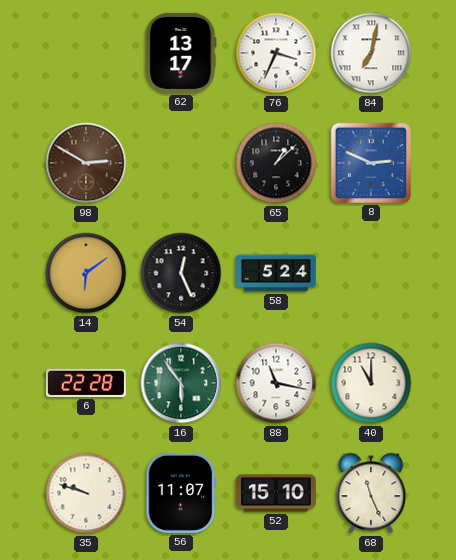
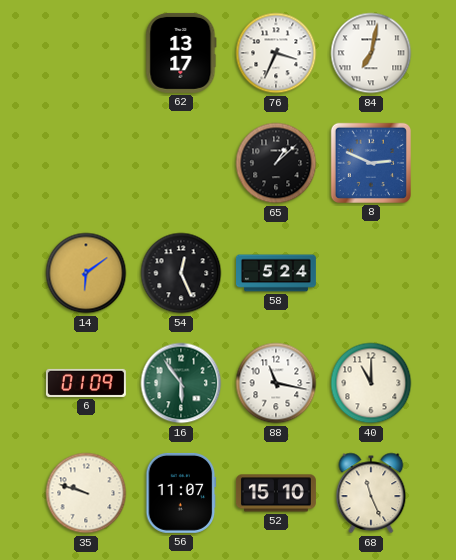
98: 2:50 -> none
6: 22:28 -> 01:09
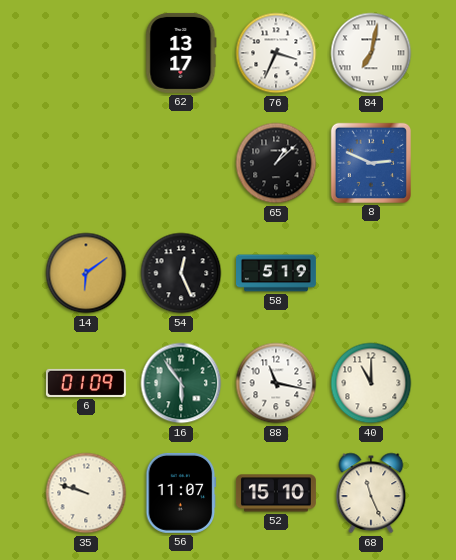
58: 5:24 -> 5:19
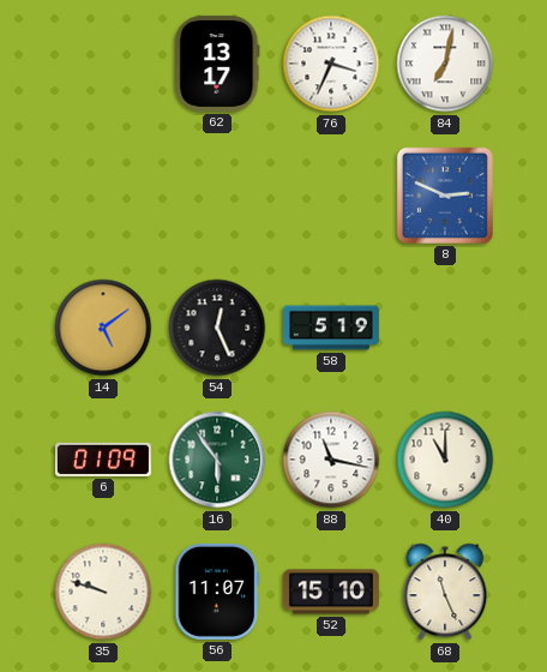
65: 1:08 -> none
14: 6:09 -> 5:09
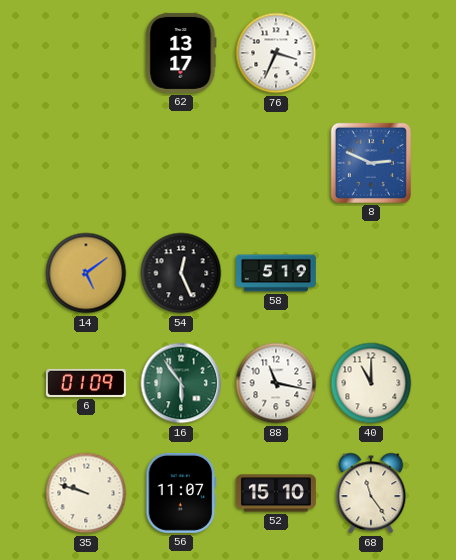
84: 7:02 -> none
68: 11:26 -> 11:24
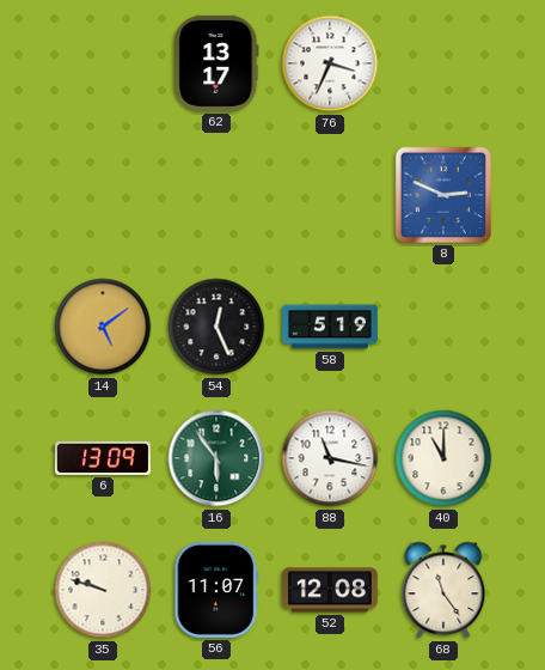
6: 01:09 -> 13:09
52: 15:10 -> 12:08
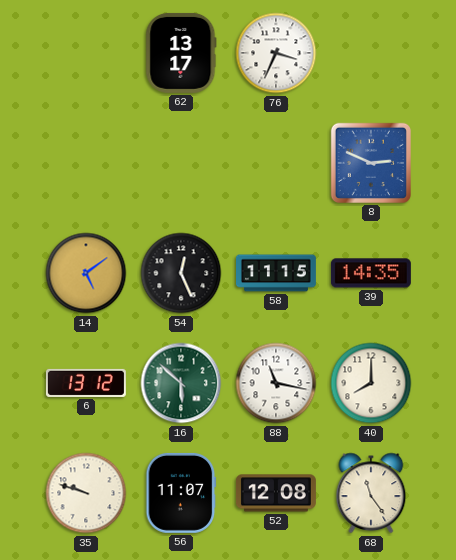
58: 5:19 -> 11:15
39: none -> 14:35
6: 13:09 -> 13:12
16: 5:54 -> 5:52
40: 11:00 -> 8:00
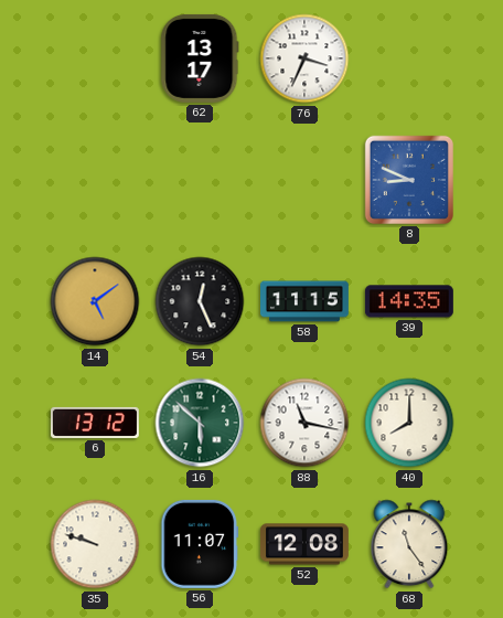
8: 2:49 -> 8:49
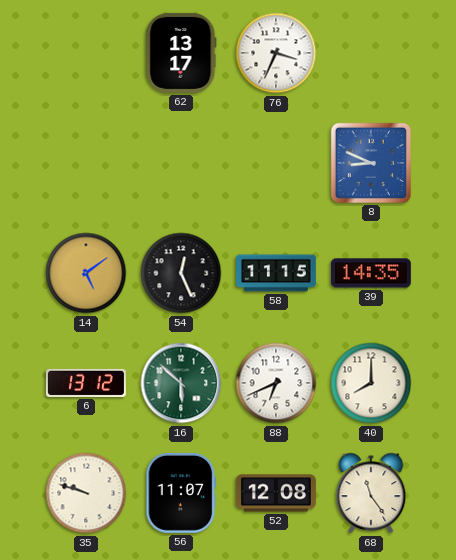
88: 11:17 -> 6:41
